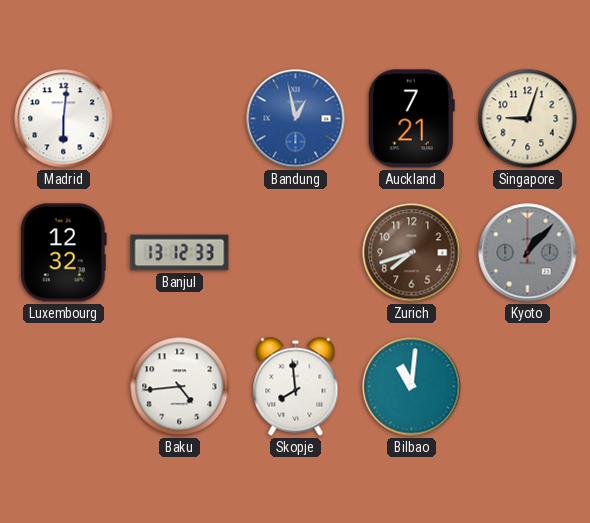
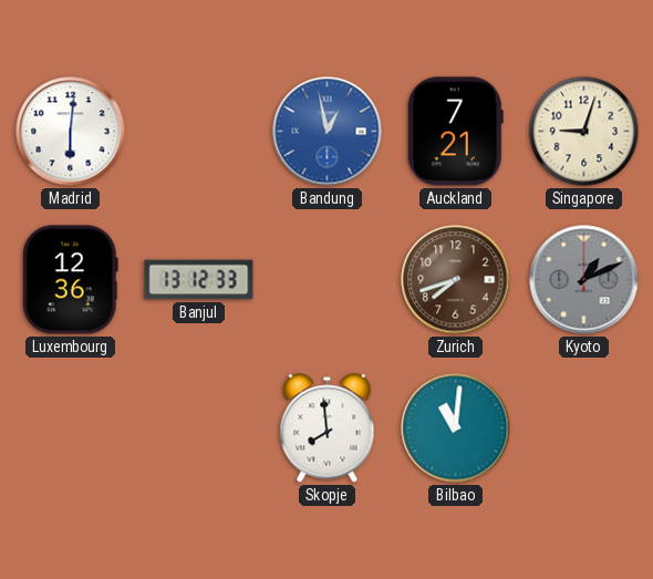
Luxembourg: 12:32 -> 12:36
Kyoto: 1:07 -> 1:11
Baku: 4:44 -> none
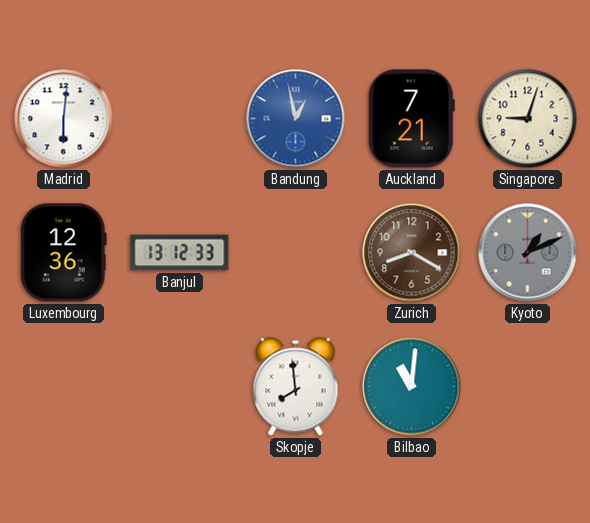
Zurich: 7:42 -> 8:20
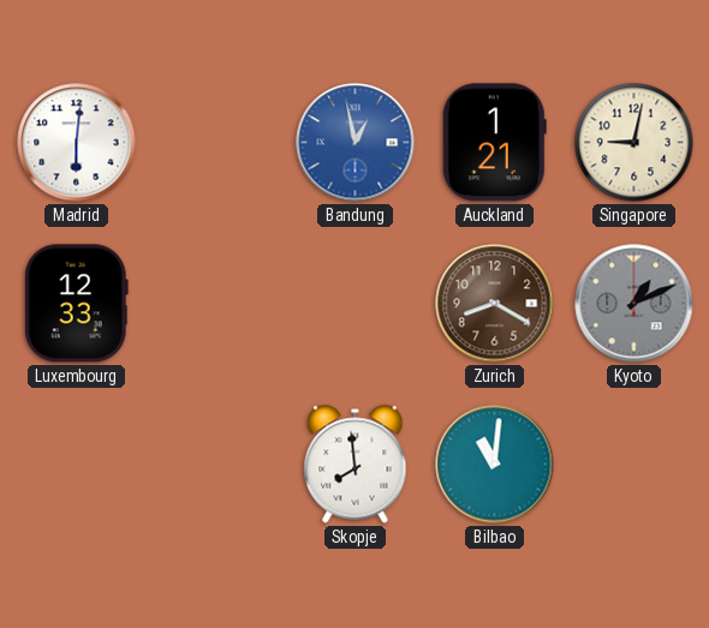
Auckland: 7:21 -> 1:21
Singapore: 9:03 -> 9:02
Luxembourg: 12:36 -> 12:33
Banjul: 13:12 -> none
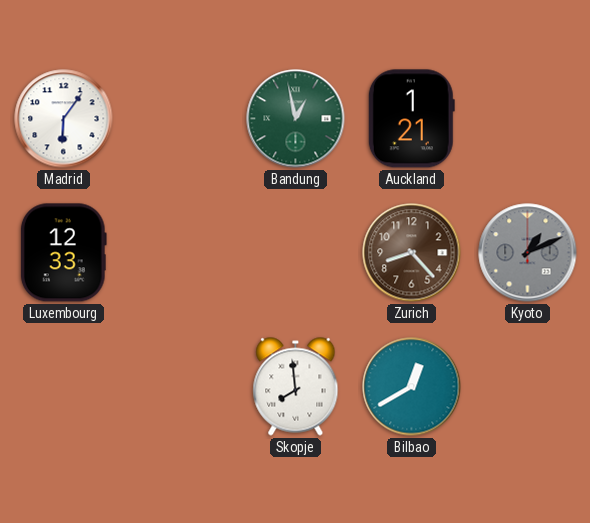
Madrid: 6:01 -> 6:06
Bandung dial: blue -> green
Singapore: 9:02 -> none
Zurich: 8:20 -> 8:23
Bilbao: 11:01 -> 12:40
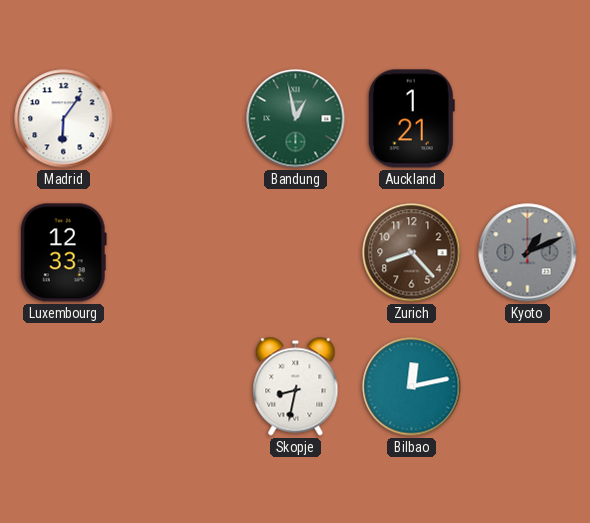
Skopje: 7:59 -> 8:32
Bilbao: 12:40 -> 12:13
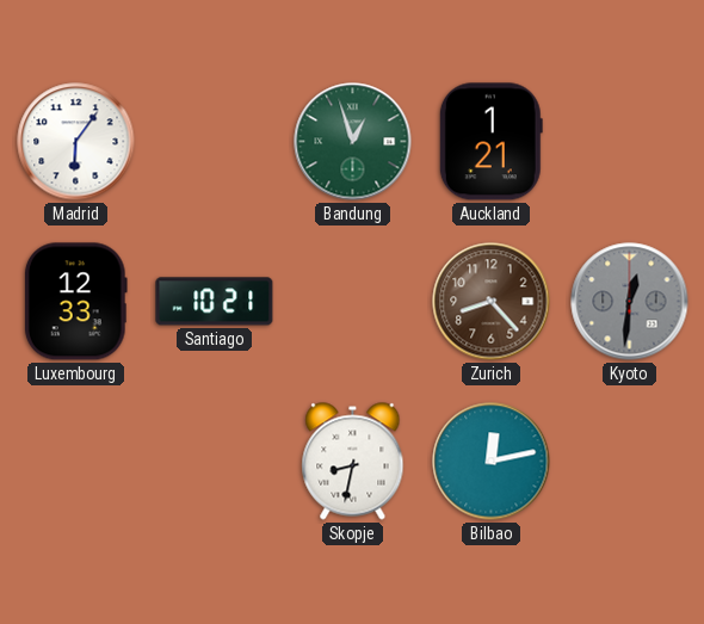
Bandung: 12:58 -> 12:57
Santiago: none -> 10:21
Kyoto: 1:11 -> 12:31
